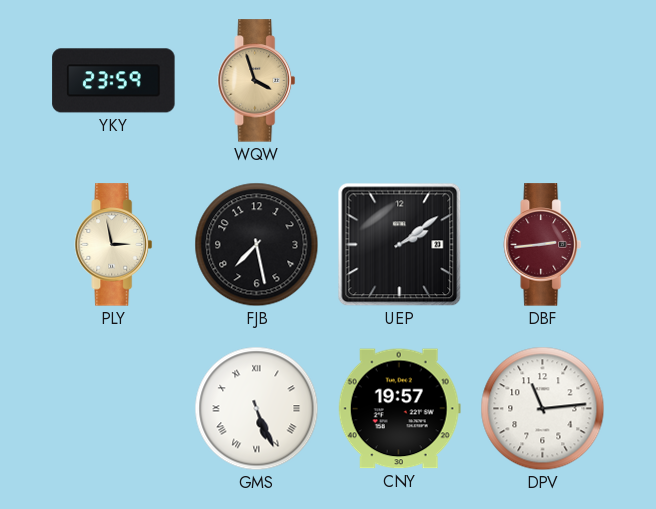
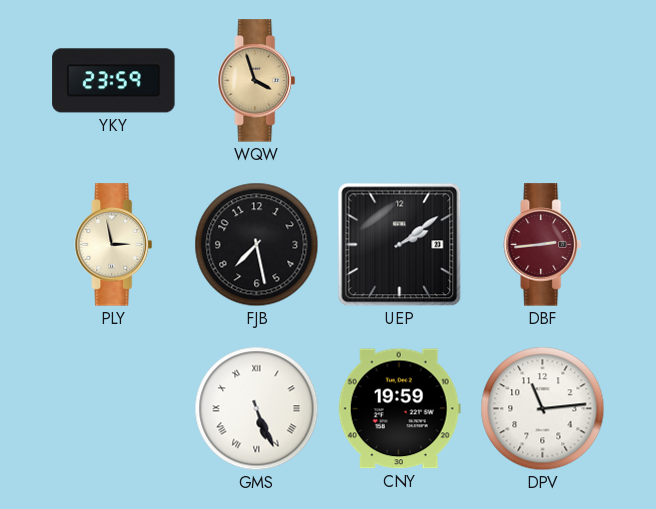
CNY: 19:57 -> 19:59
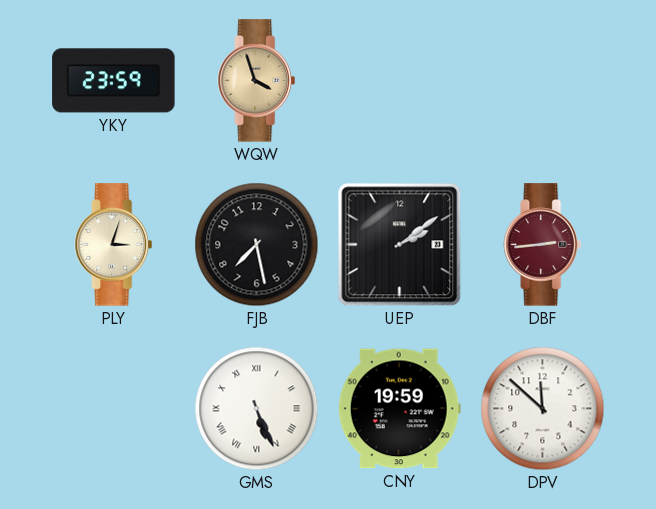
PLY: 2:58 -> 3:03
DPV: 11:14 -> 11:52
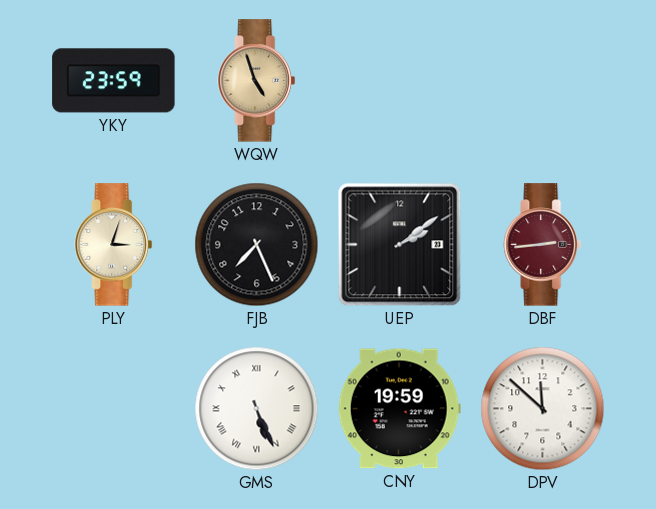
WQW: 3:57 -> 4:57
FJB: 7:28 -> 7:26
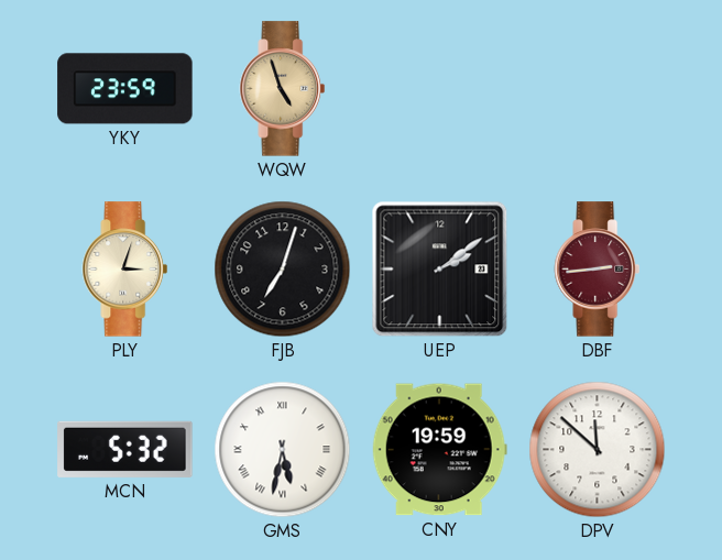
FJB: 7:26 -> 7:03
MCN: none -> 5:32
GMS: 5:26 -> 5:32
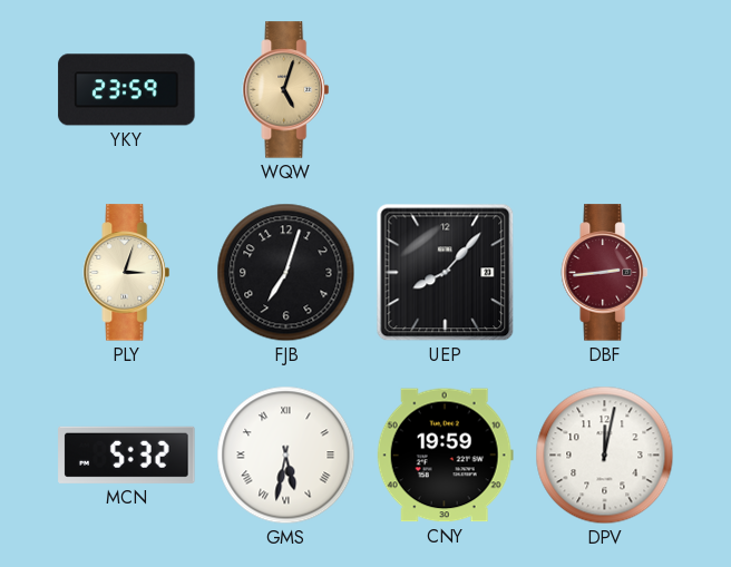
WQW: 4:57 -> 5:03
UEP: 2:09 -> 8:07
DPV: 11:52 -> 12:02
